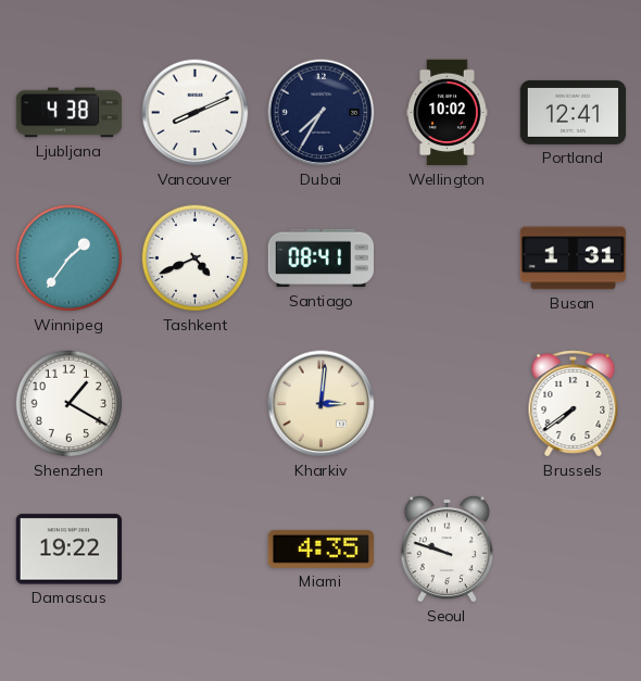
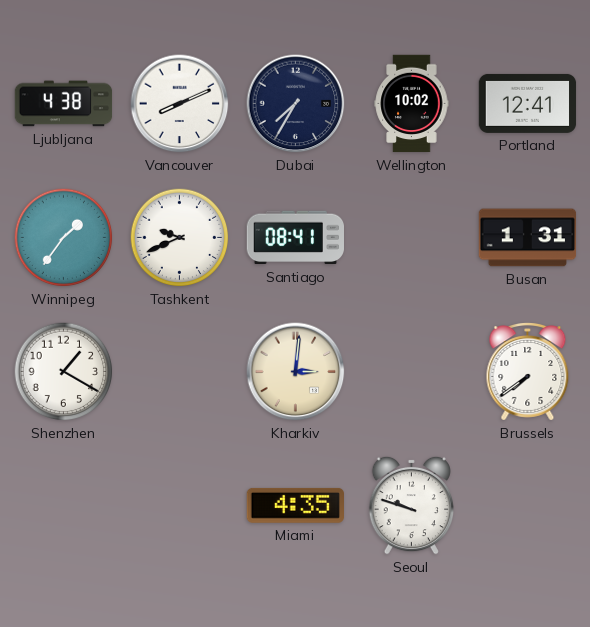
Tashkent: 4:41 -> 9:41
Damascus: 19:22 -> none
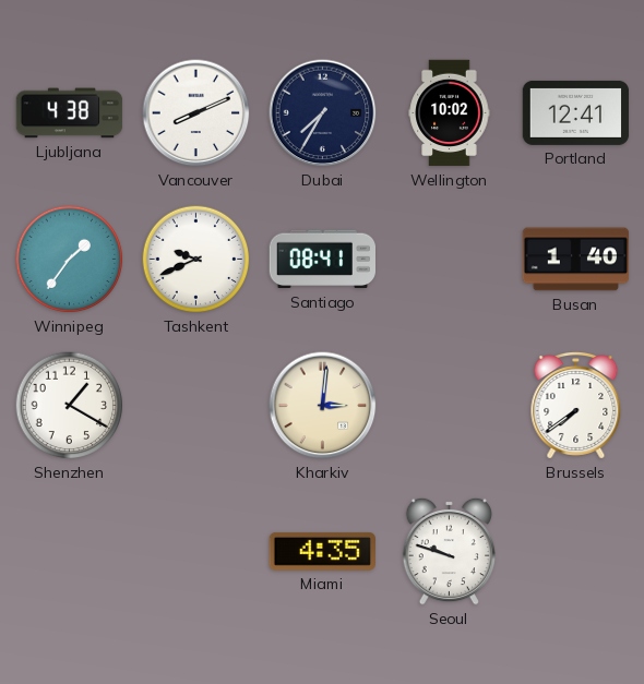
Busan: 1:31 -> 1:40
